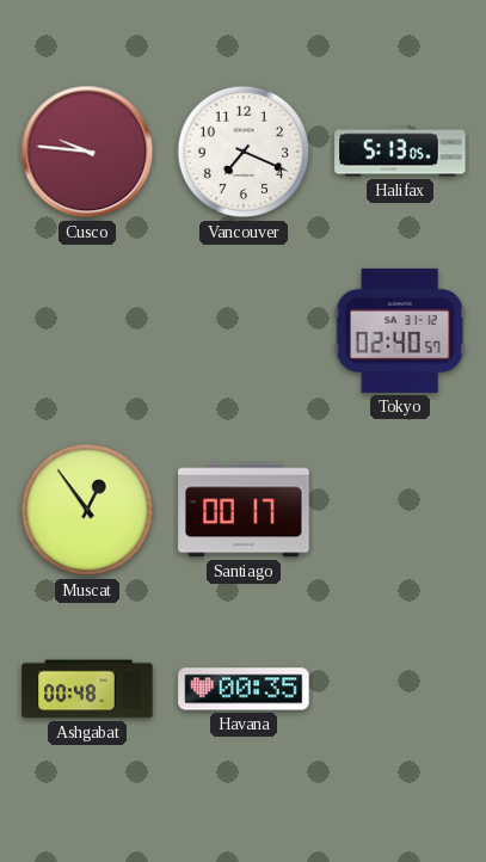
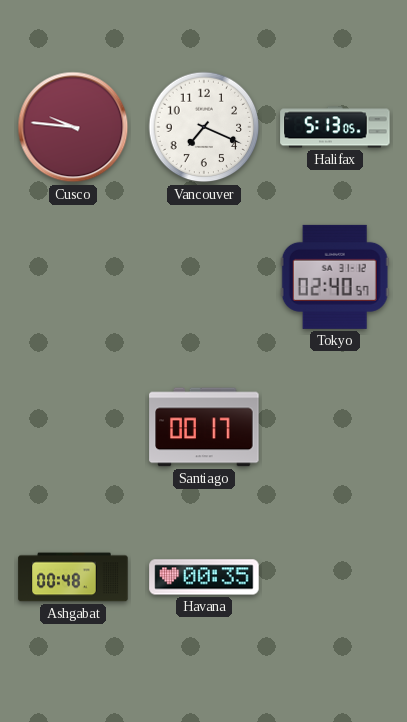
Muscat: 12:54 -> none
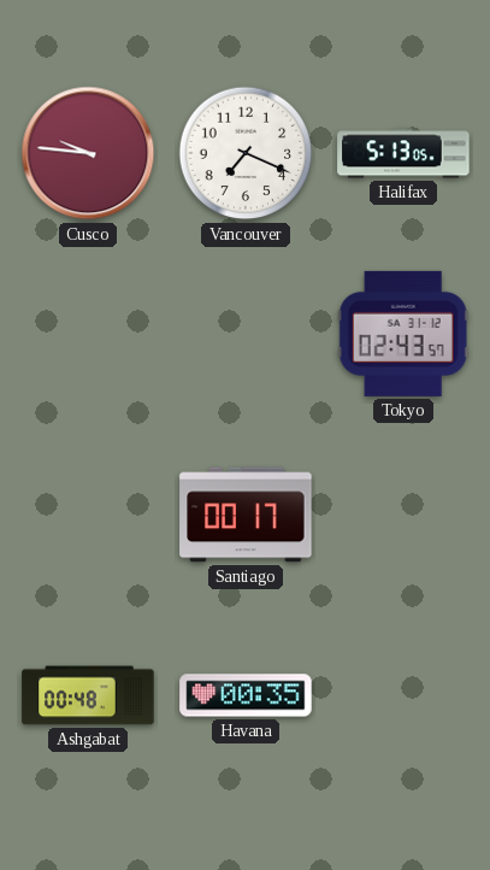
Tokyo: 02:40 -> 02:43
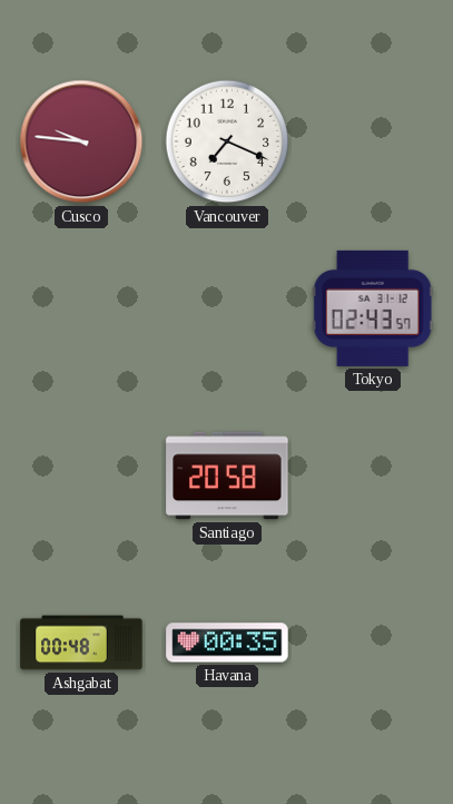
Halifax: 5:13 -> none
Santiago: 00:17 -> 20:58
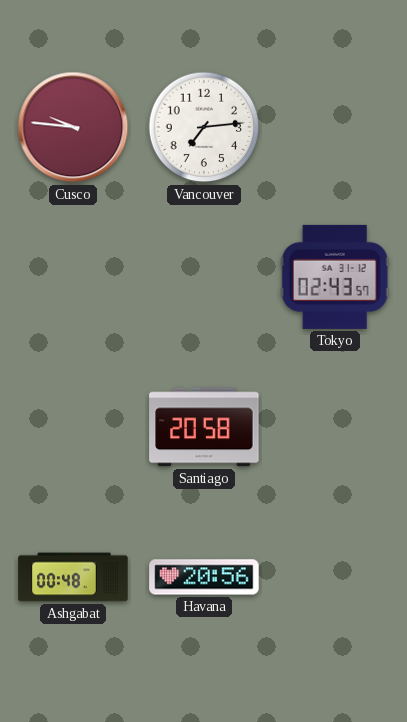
Vancouver: 7:19 -> 7:14
Havana: 00:35 -> 20:56
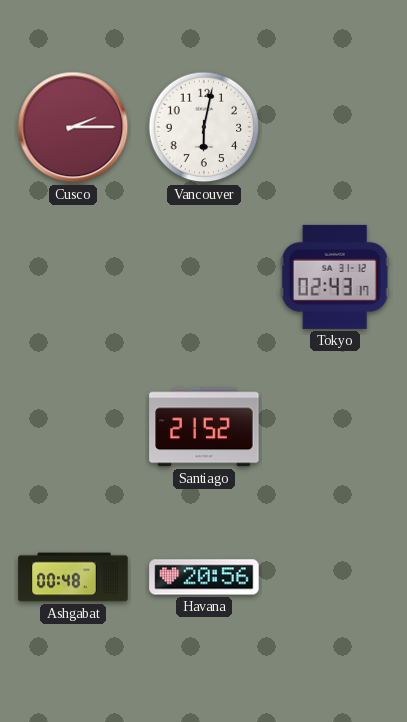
Cusco: 9:46 -> 2:15
Vancouver: 7:14 -> 6:02
Tokyo: 02:43:57 -> 02:43:17
Santiago: 20:58 -> 21:52
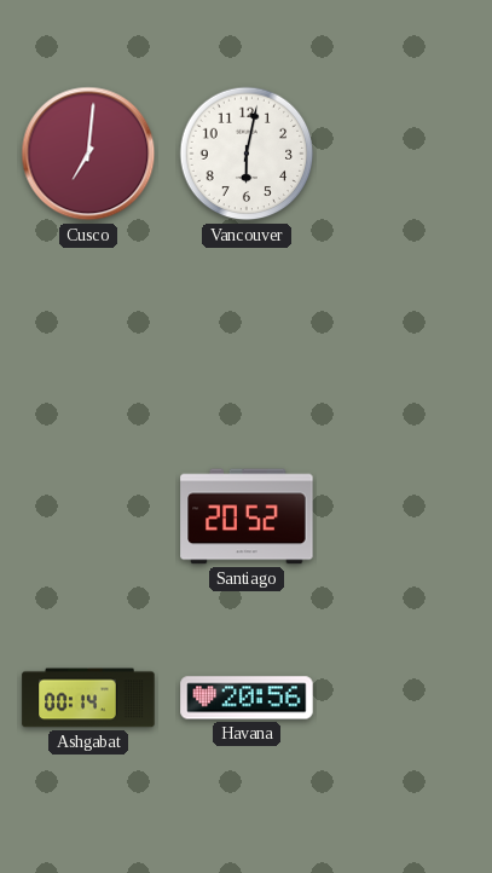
Cusco: 2:15 -> 7:01
Tokyo: 02:43 -> none
Santiago: 21:52 -> 20:52
Ashgabat: 00:48 -> 00:14
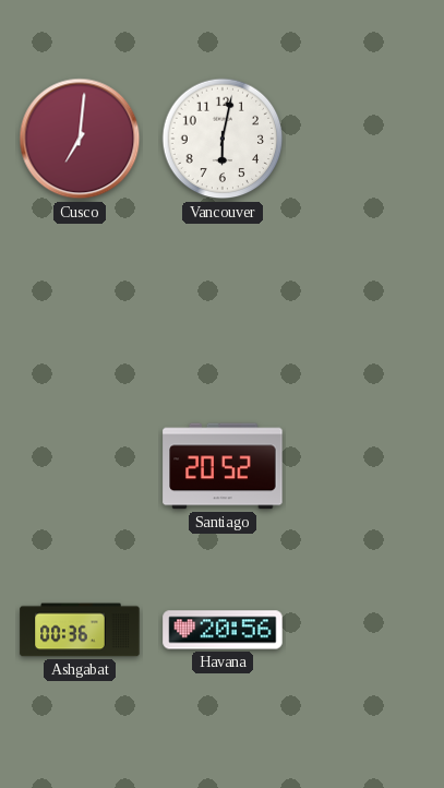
Ashgabat: 00:14 -> 00:36
